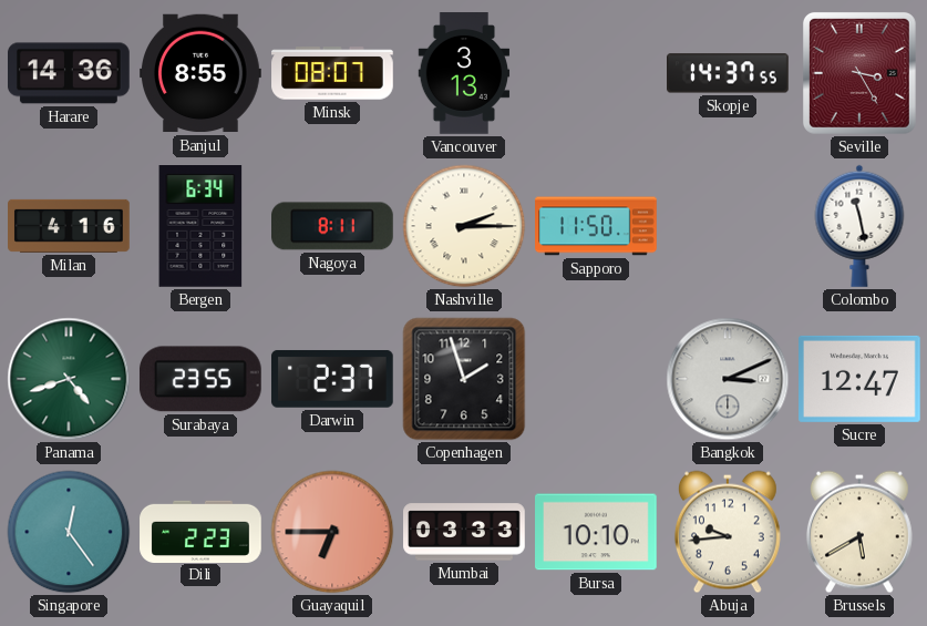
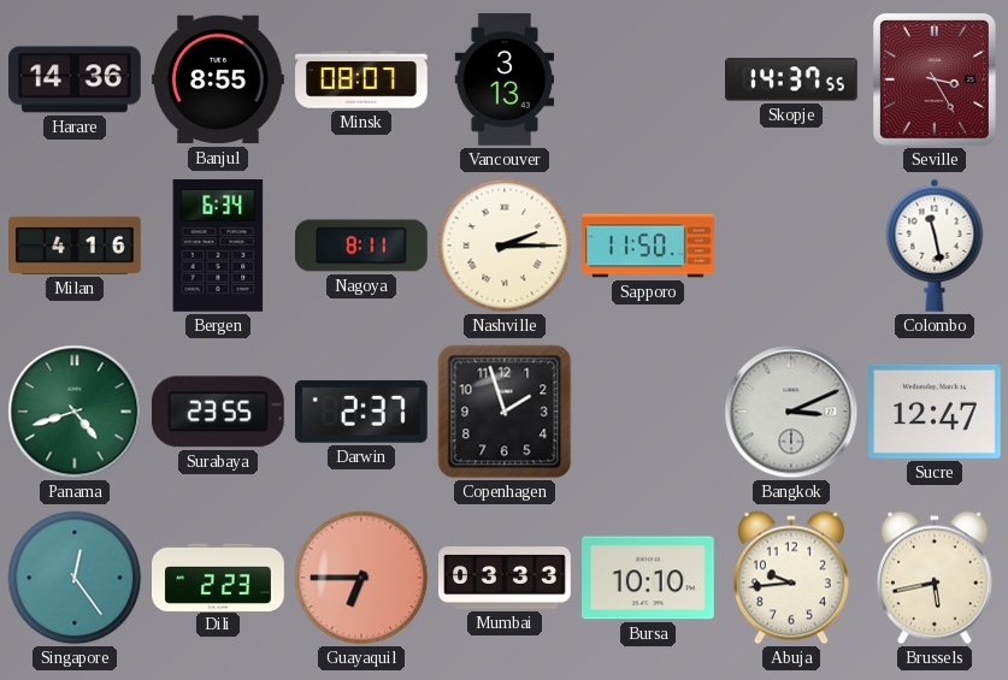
Brussels: 5:40 -> 5:43
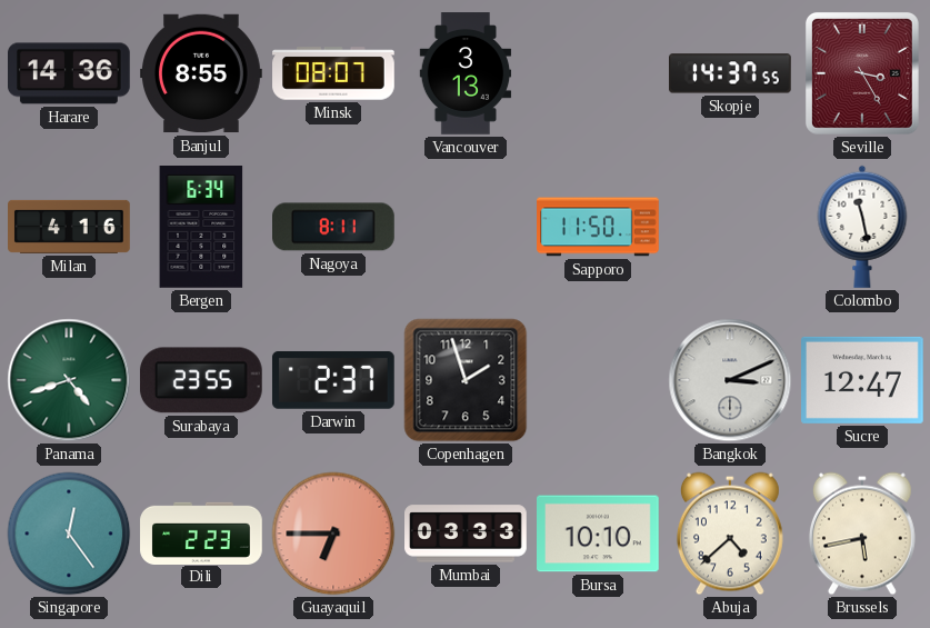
Nashville: 2:15 -> none
Abuja: 9:44 -> 4:38
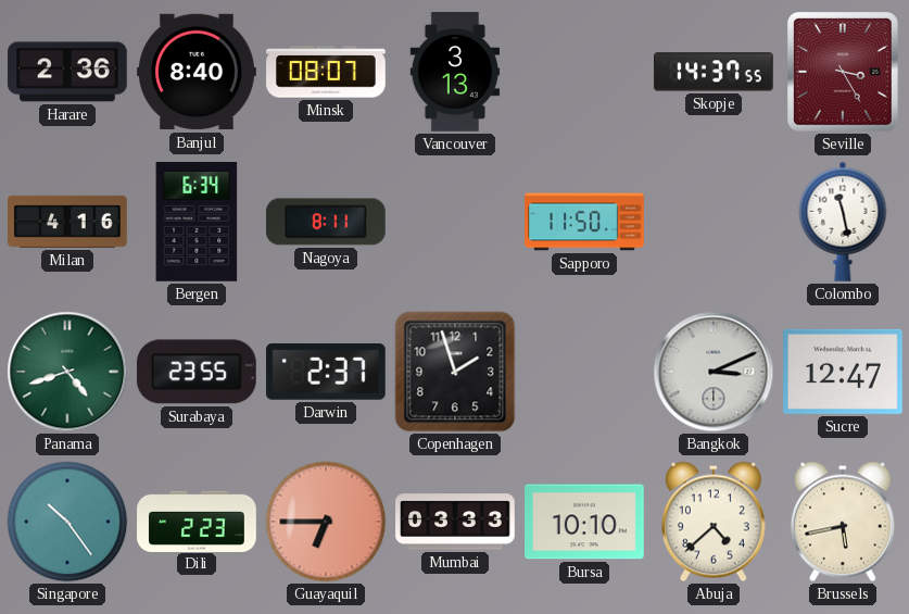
Harare: 14:36 -> 2:36
Banjul: 8:55 -> 8:40
Singapore: 12:24 -> 10:24
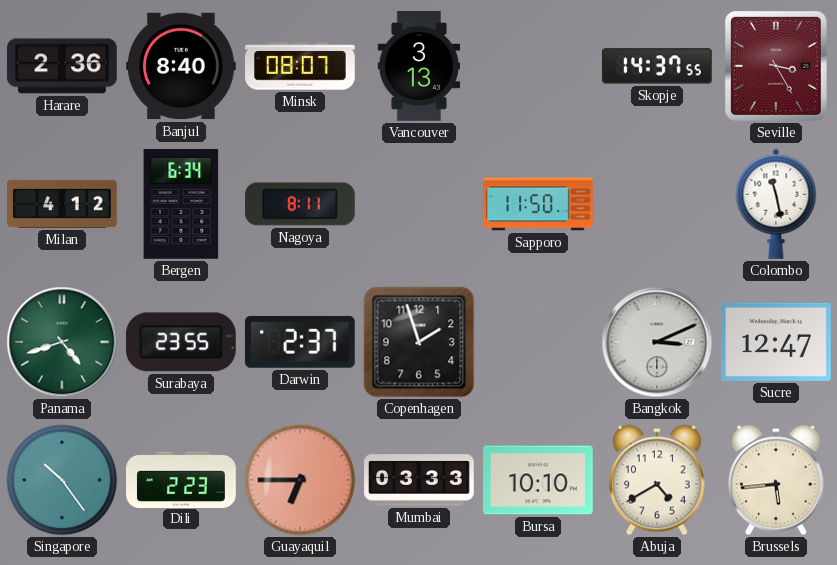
Milan: 4:16 -> 4:12
Abuja: 4:38 -> 4:40
Brussels: 5:43 -> 5:44
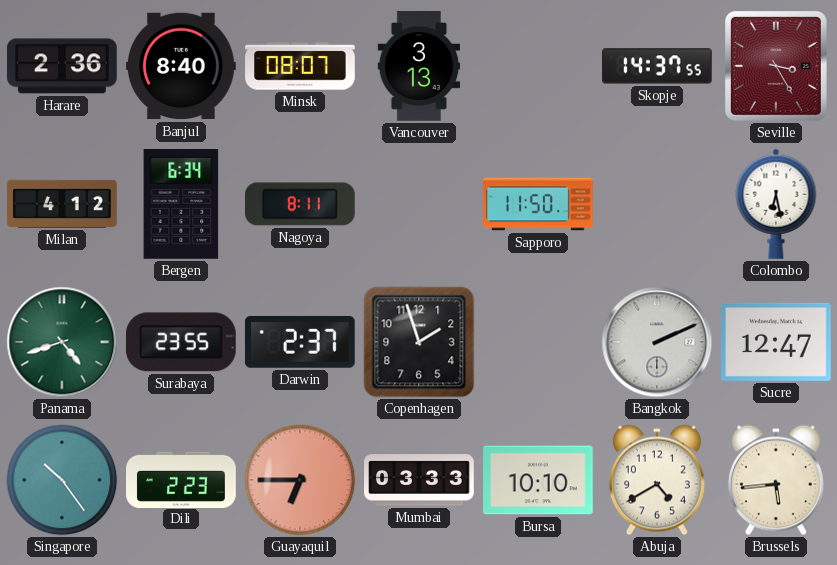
Colombo: 11:28 -> 6:28
Bangkok: 3:11 -> 2:11
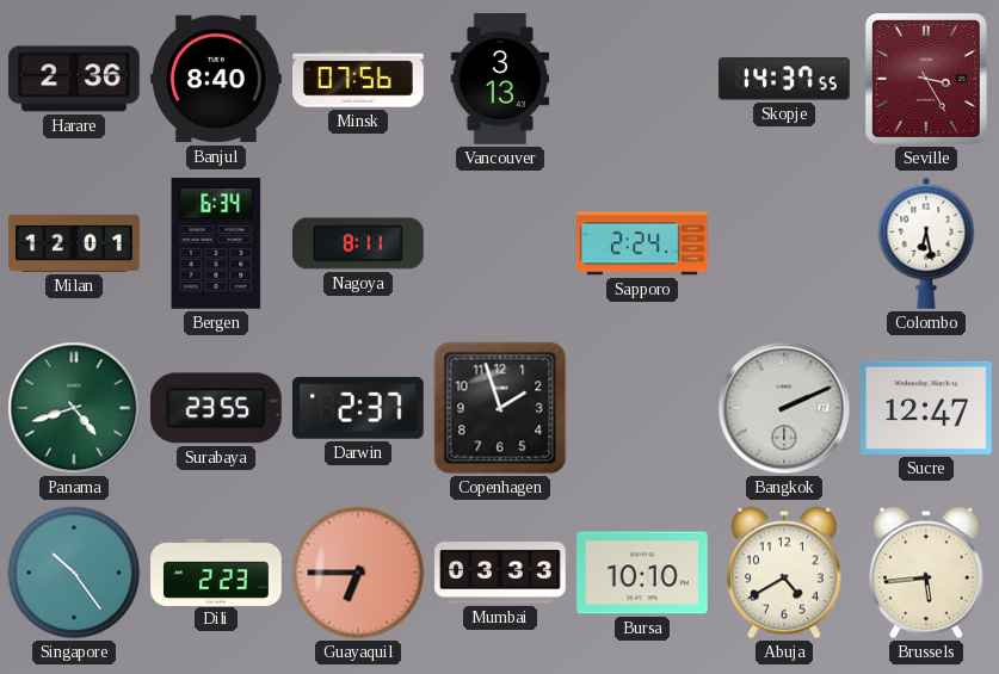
Minsk: 08:07 -> 07:56
Milan: 4:12 -> 12:01
Sapporo: 11:50 -> 2:24
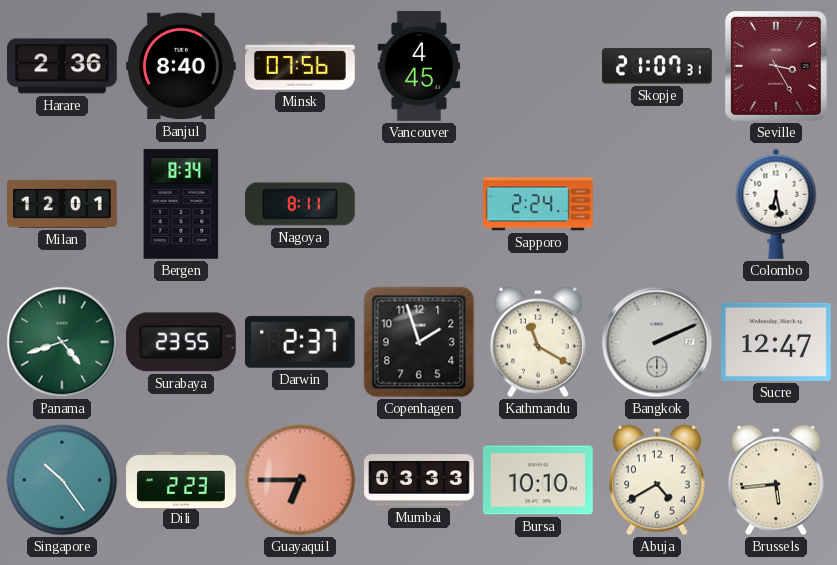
Vancouver: 3:13 -> 4:45
Skopje: 14:37 -> 21:07
Bergen: 6:34 -> 8:34
Kathmandu: none -> 11:20
